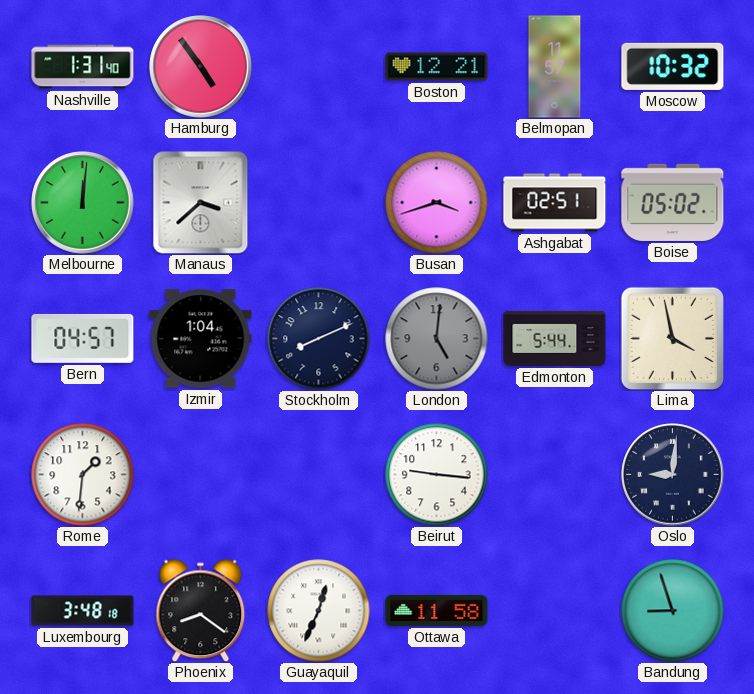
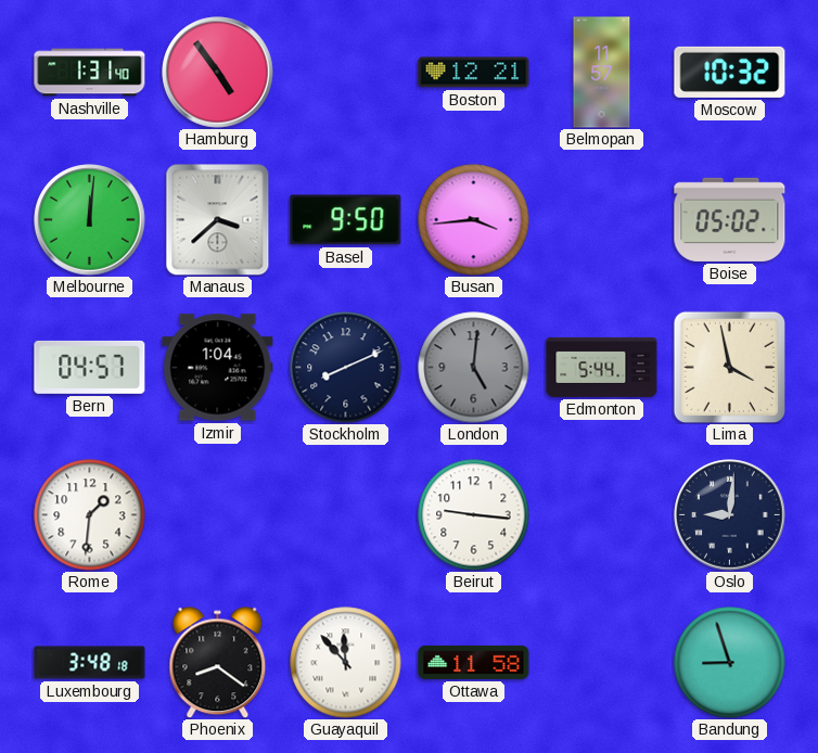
Basel: none -> 9:50
Busan: 3:42 -> 3:44
Ashgabat: 02:51 -> none
Guayaquil: 12:34 -> 11:53
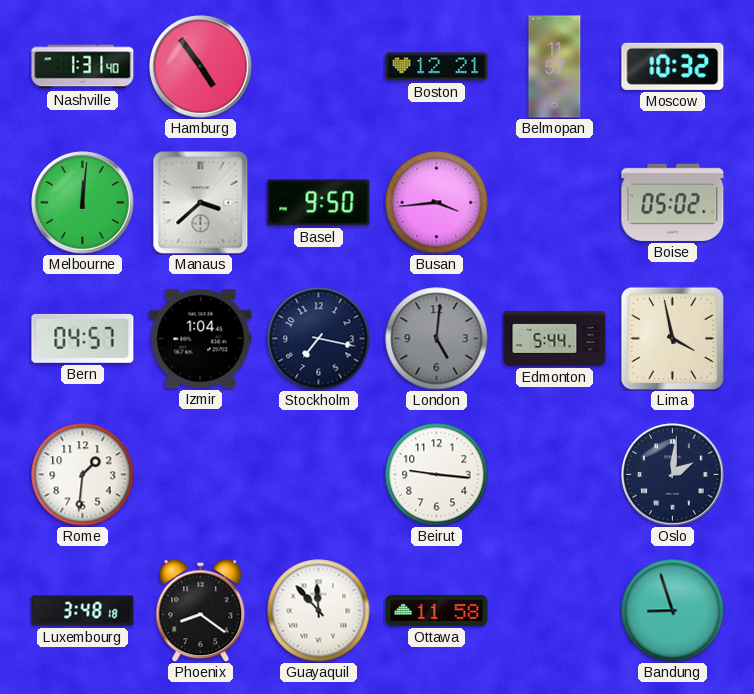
Stockholm: 8:11 -> 7:17
Oslo: 9:01 -> 2:01
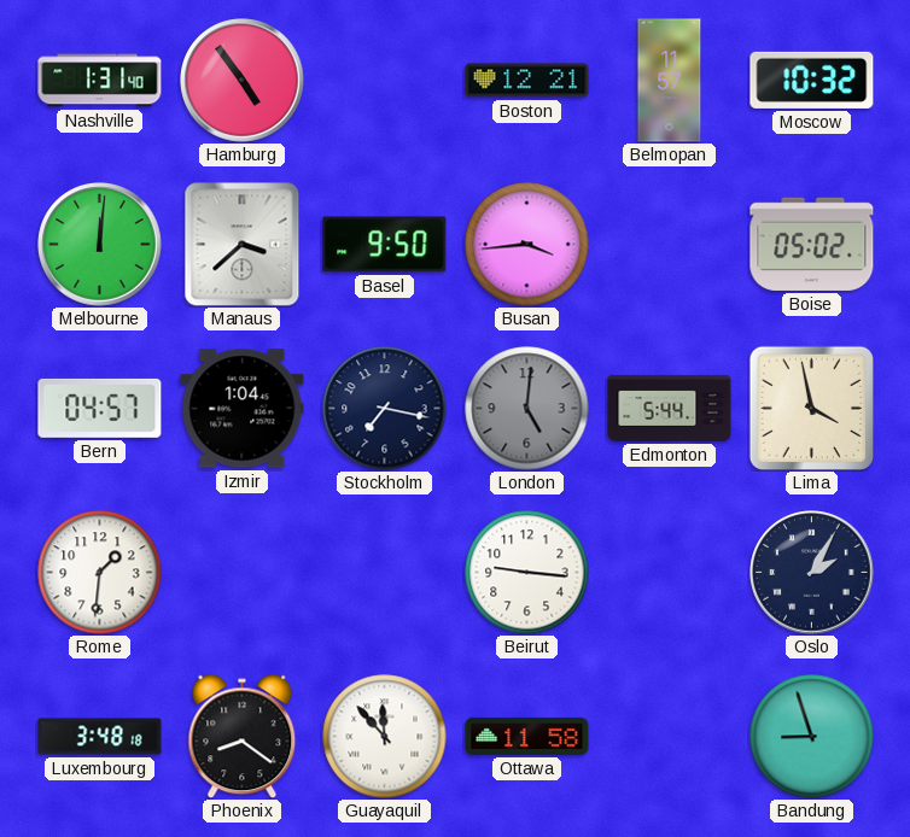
Oslo: 2:01 -> 2:05
